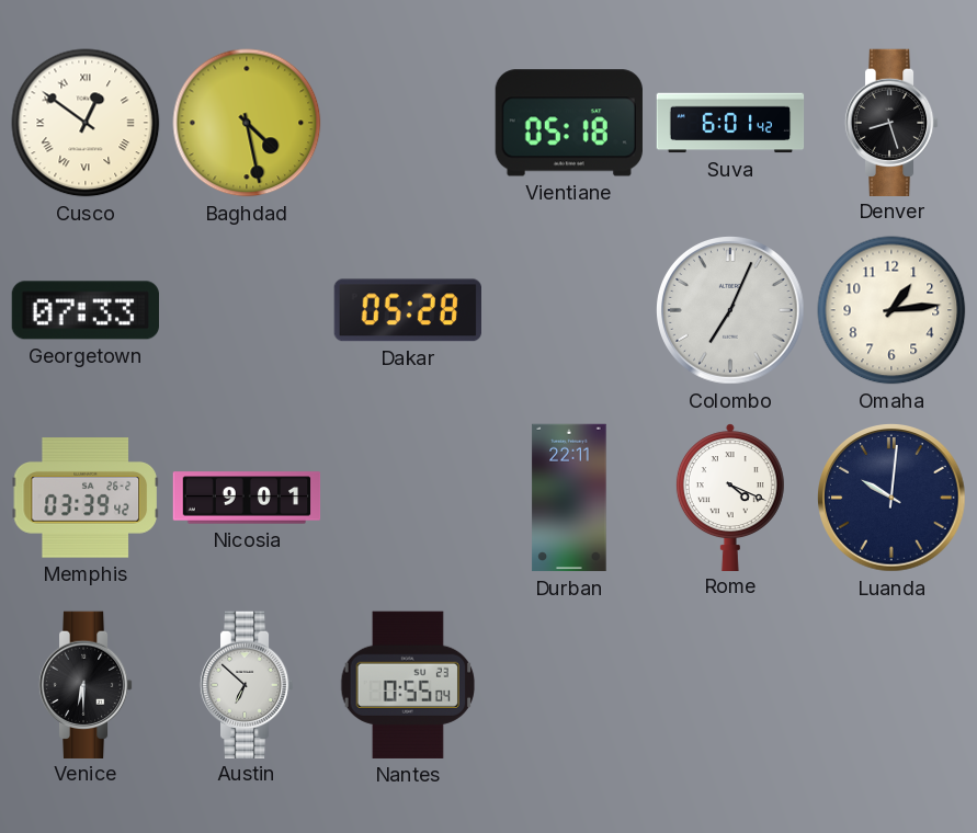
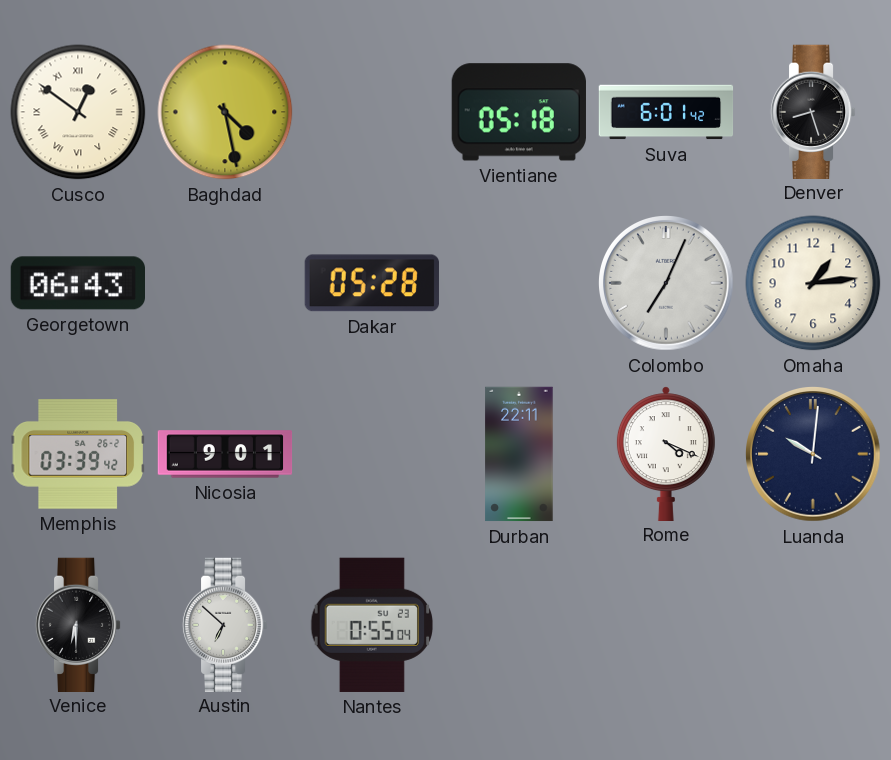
Georgetown: 07:33 -> 06:43
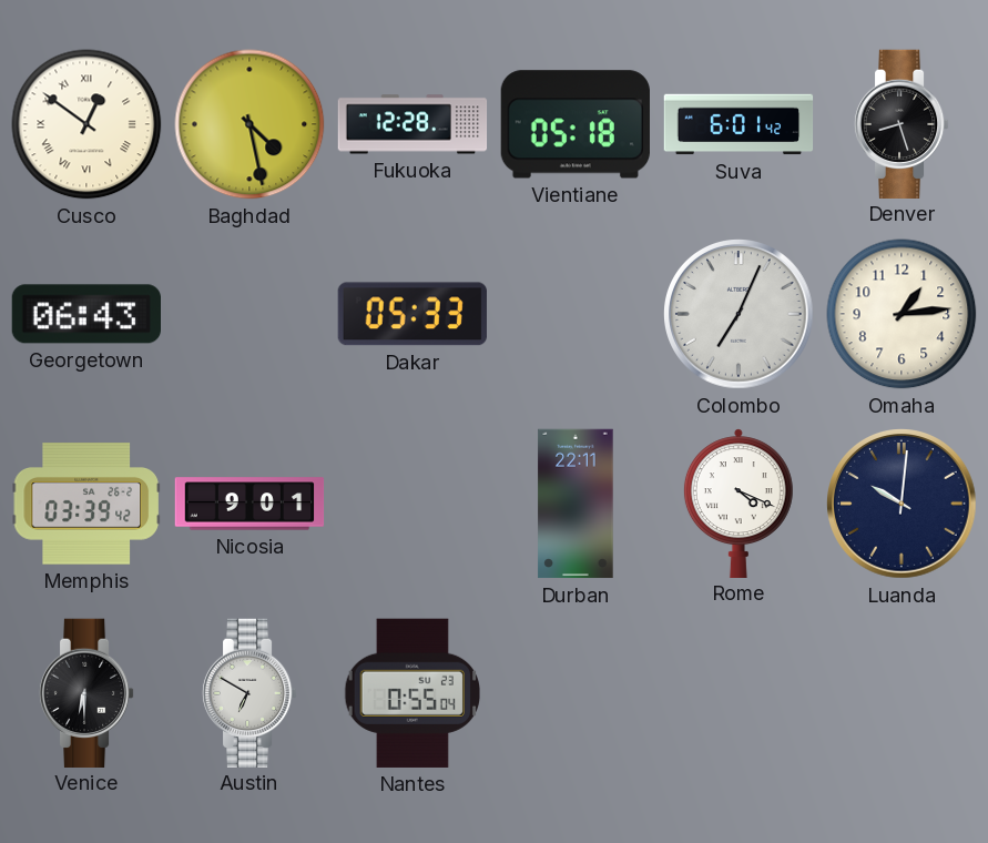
Fukuoka: none -> 12:28
Dakar: 05:28 -> 05:33
Austin: 6:52 -> 6:50
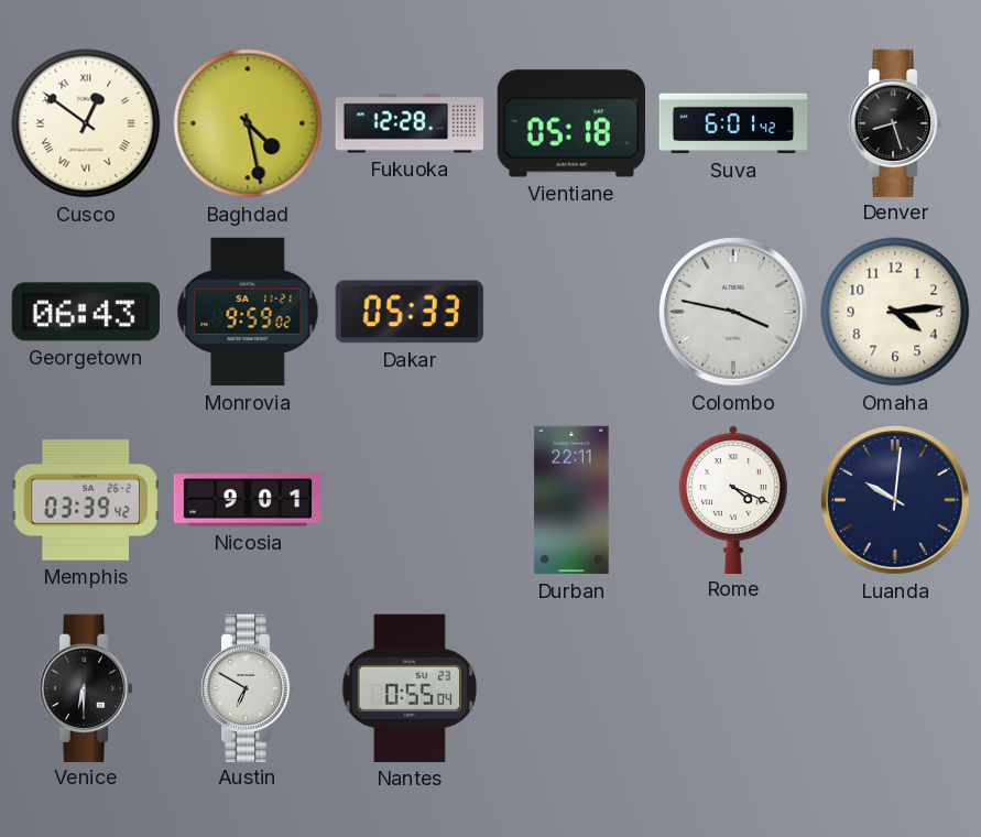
Monrovia: none -> 9:59
Colombo: 7:04 -> 3:47
Omaha: 1:14 -> 4:14
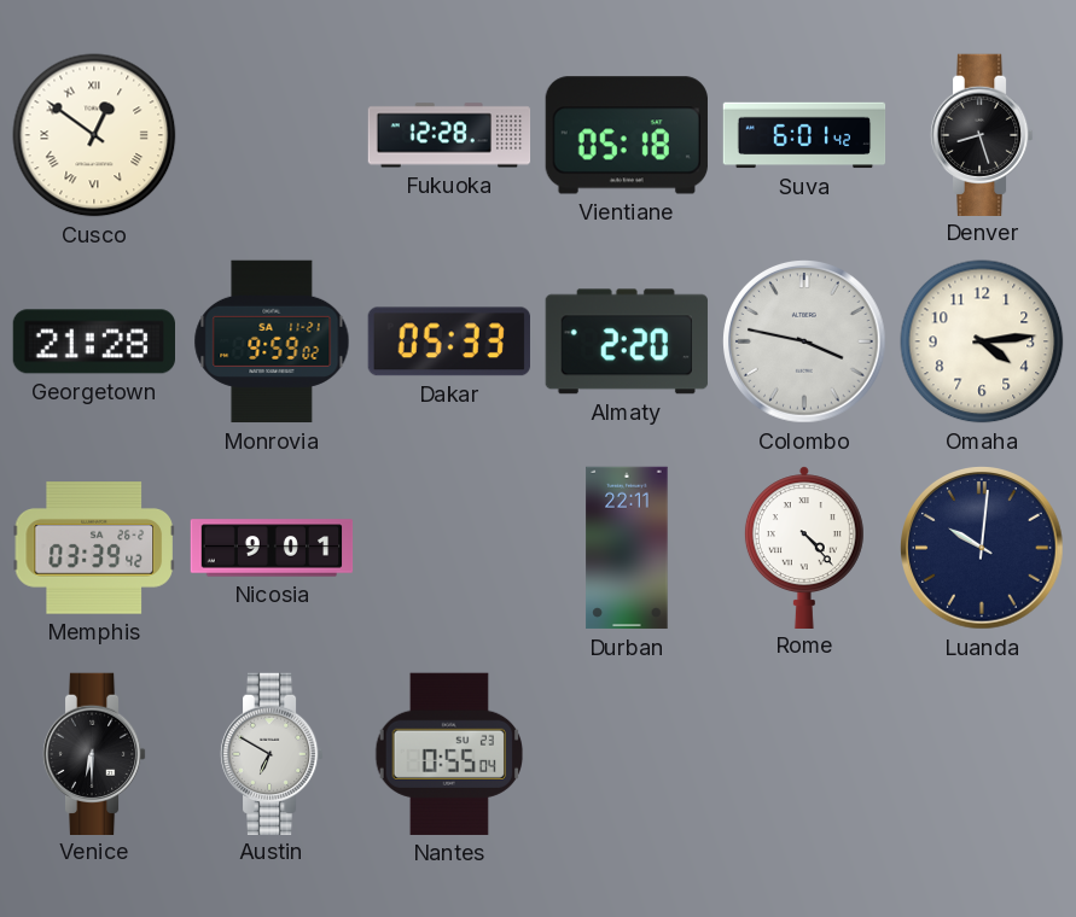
Baghdad: 4:28 -> none
Georgetown: 06:43 -> 21:28
Almaty: none -> 2:20
Rome: 4:19 -> 4:23
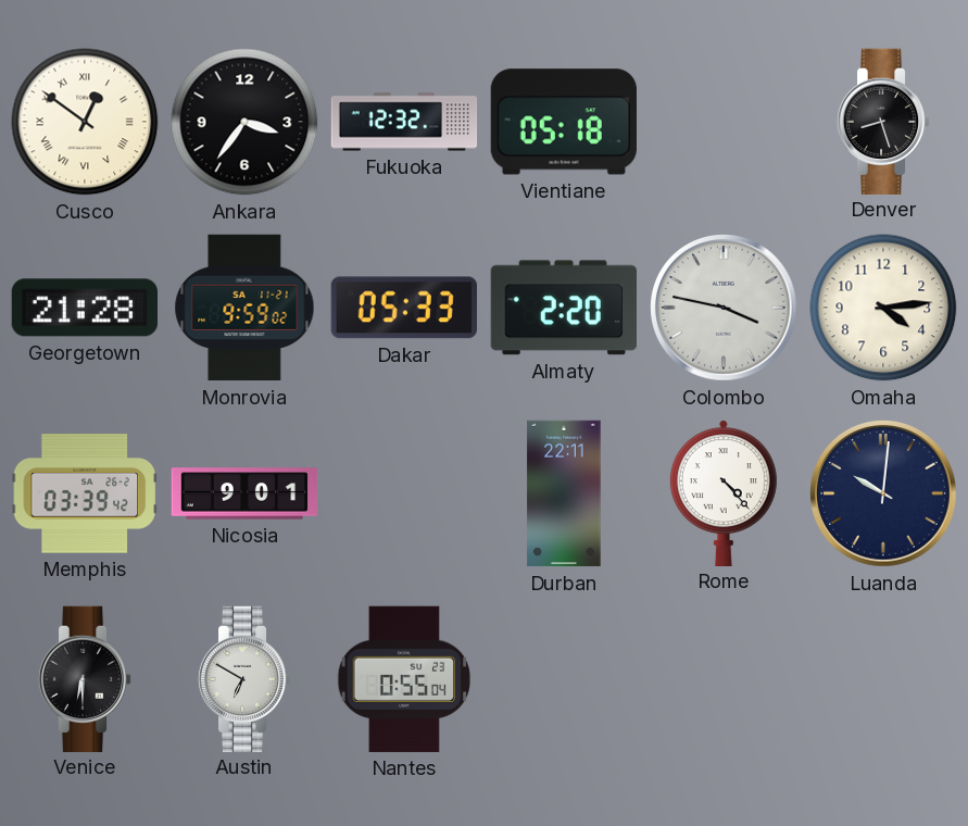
Ankara: none -> 3:36
Fukuoka: 12:28 -> 12:32
Suva: 6:01 -> none
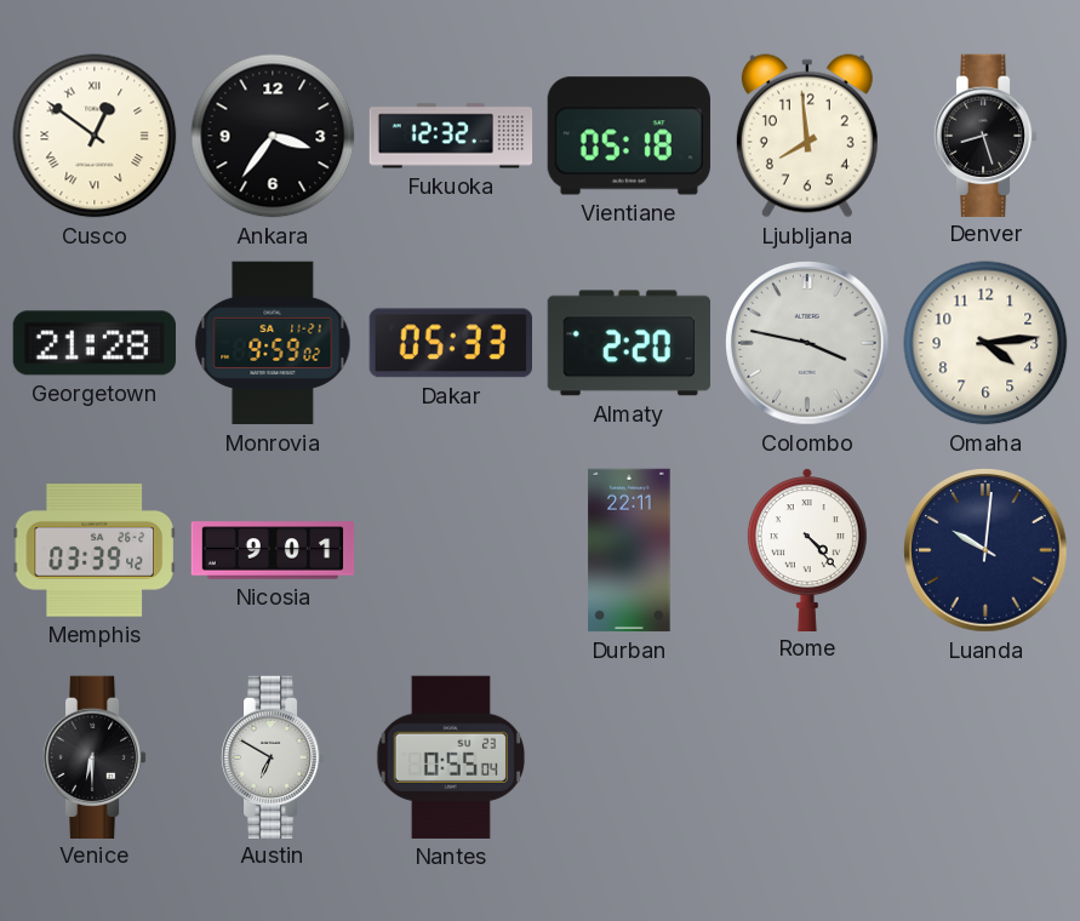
Ljubljana: none -> 7:59
